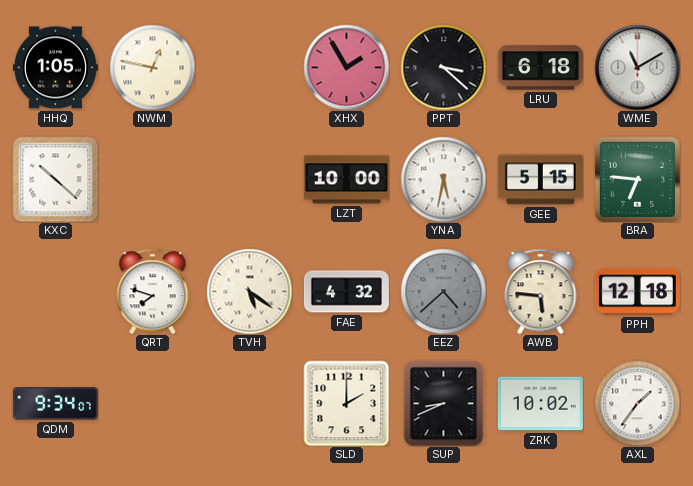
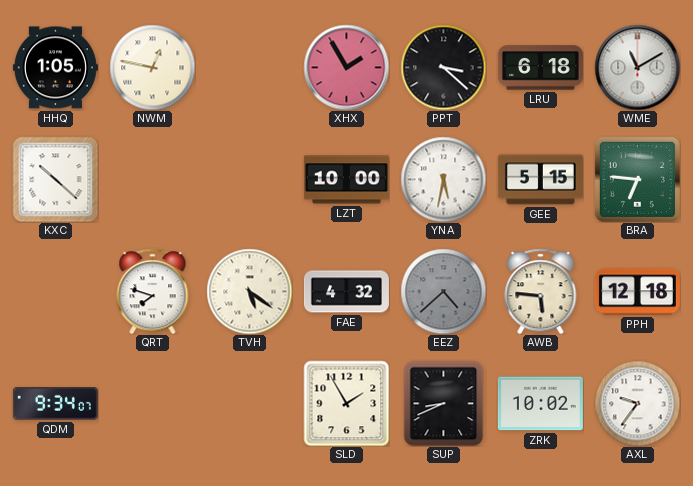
SLD: 2:00 -> 1:55
AXL: 1:36 -> 9:36
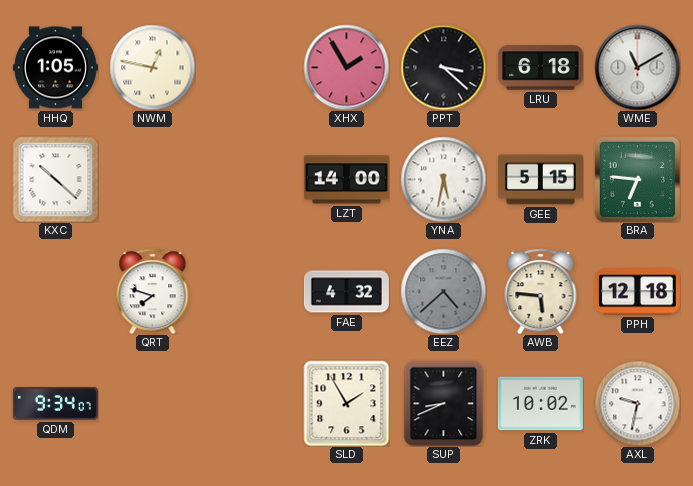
LZT: 10:00 -> 14:00
TVH: 5:21 -> none
AXL: 9:36 -> 9:32
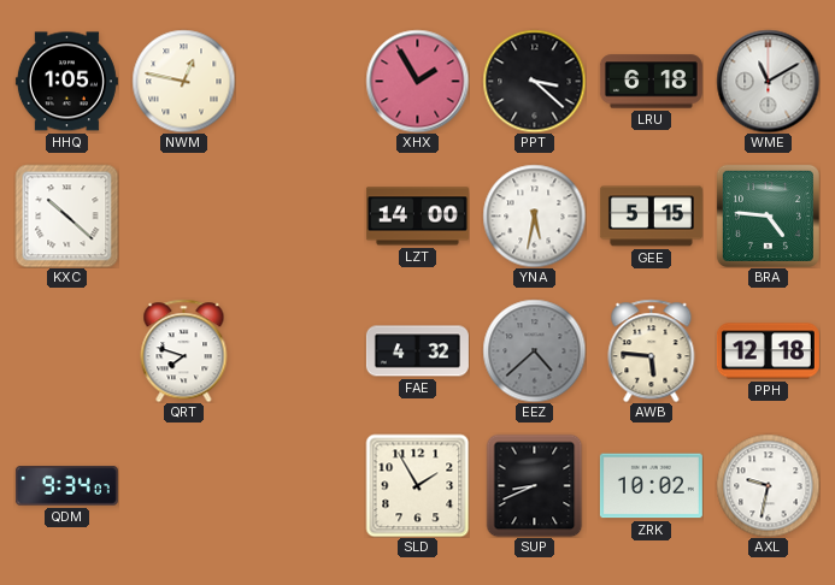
BRA: 6:46 -> 4:46
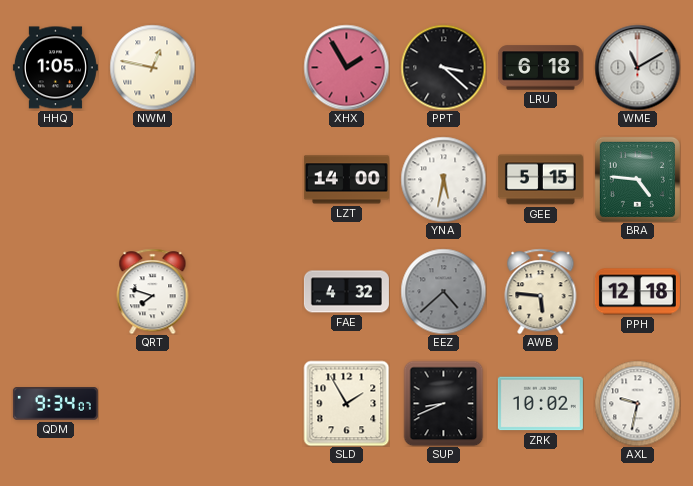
KXC: 10:22 -> none
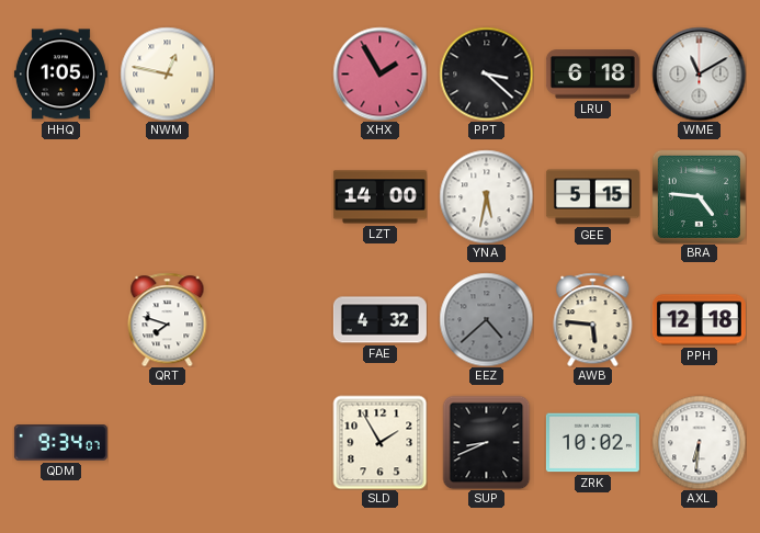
AXL: 9:32 -> 6:31
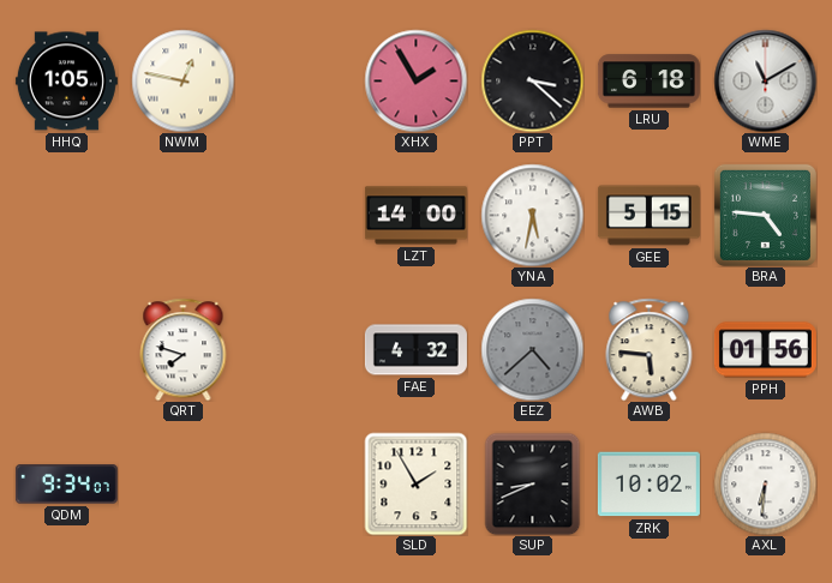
PPH: 12:18 -> 01:56
